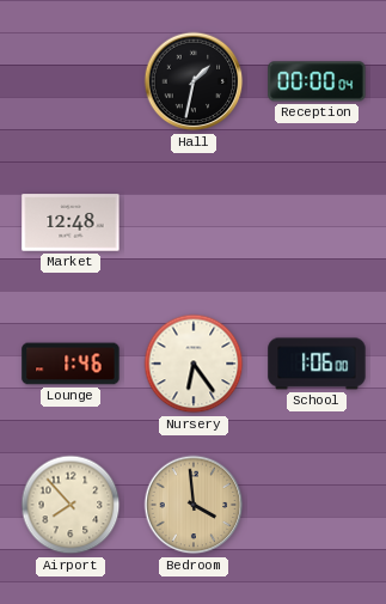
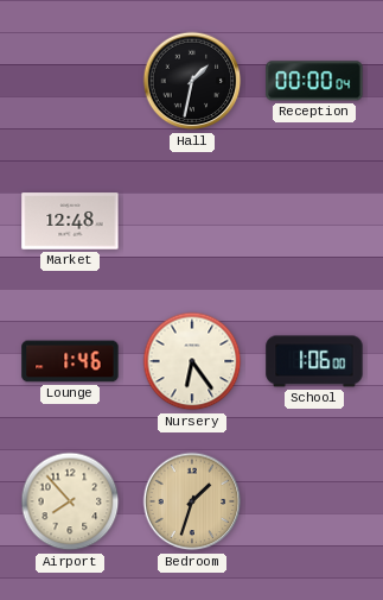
Bedroom: 3:59 -> 1:33
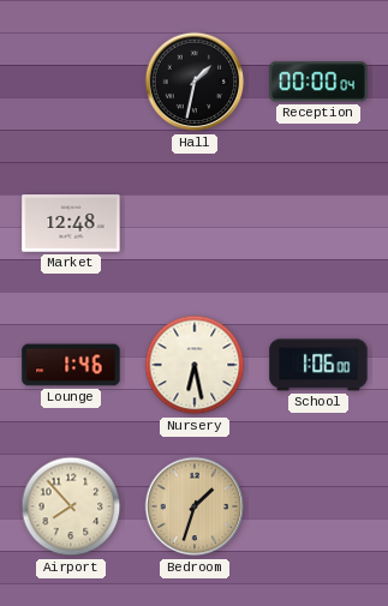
Nursery: 6:24 -> 6:28
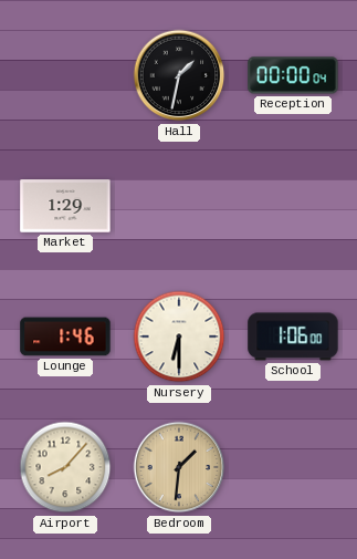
Market: 12:48 -> 1:29
Nursery: 6:28 -> 6:30
Airport: 7:53 -> 8:07
Bedroom: 1:33 -> 1:31
